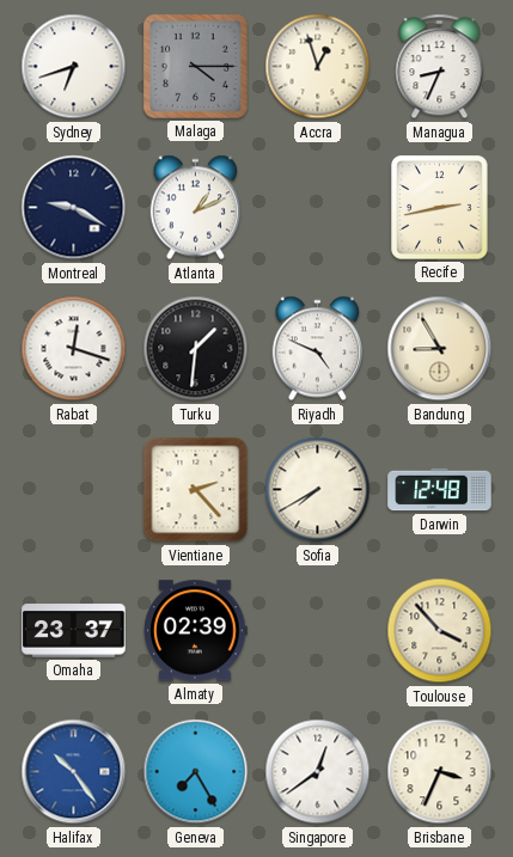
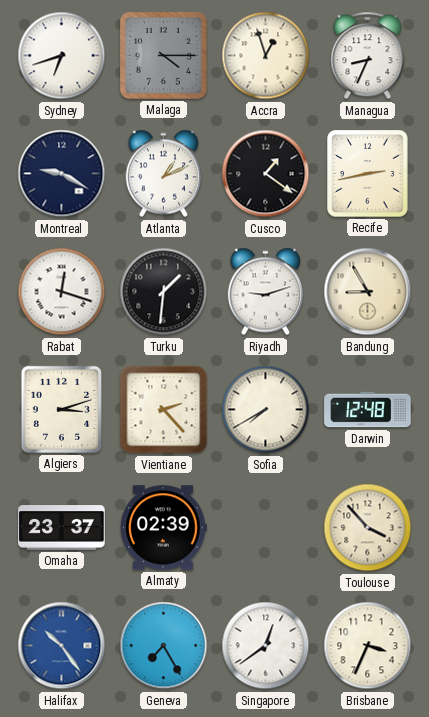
Cusco: none -> 1:21
Riyadh: 4:49 -> 9:12
Algiers: none -> 3:12
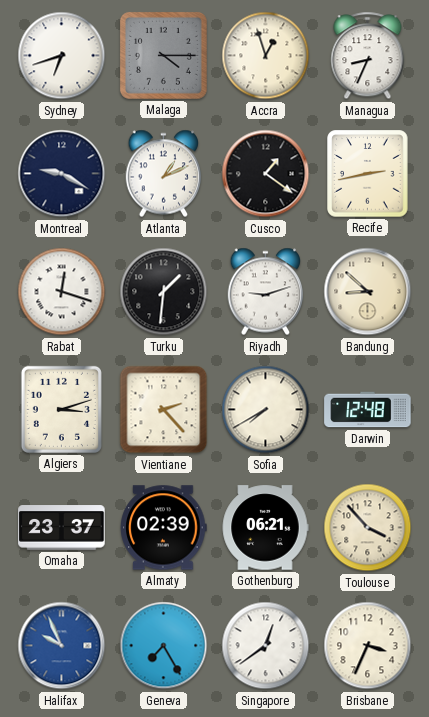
Bandung: 8:55 -> 8:52
Gothenburg: none -> 06:21
Halifax: 10:24 -> 9:56
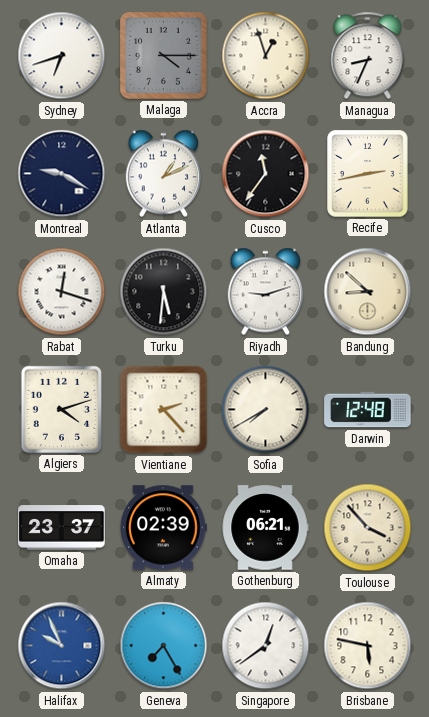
Cusco: 1:21 -> 11:36
Turku: 1:31 -> 5:31
Algiers: 3:12 -> 4:12
Brisbane: 3:34 -> 5:47
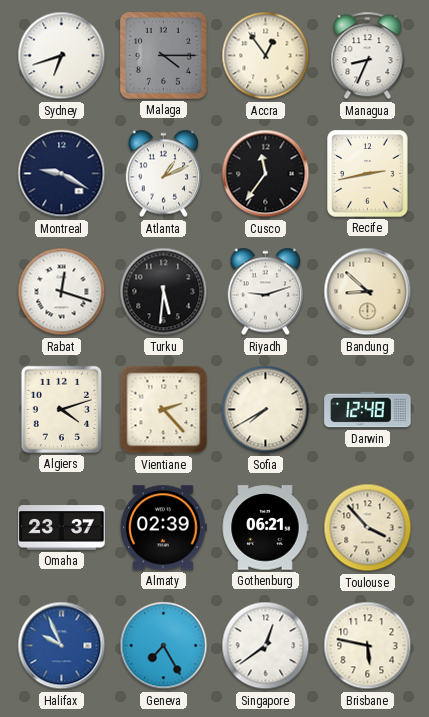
Accra: 12:57 -> 12:54
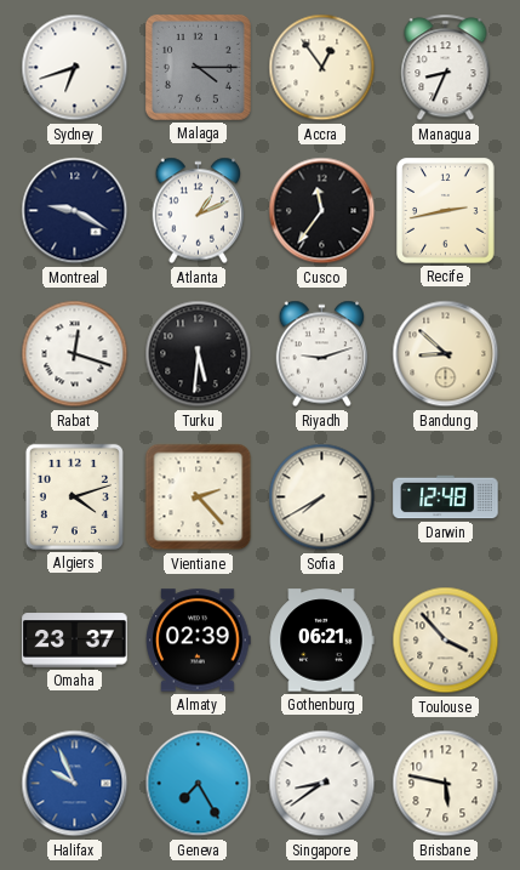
Singapore: 12:39 -> 8:39
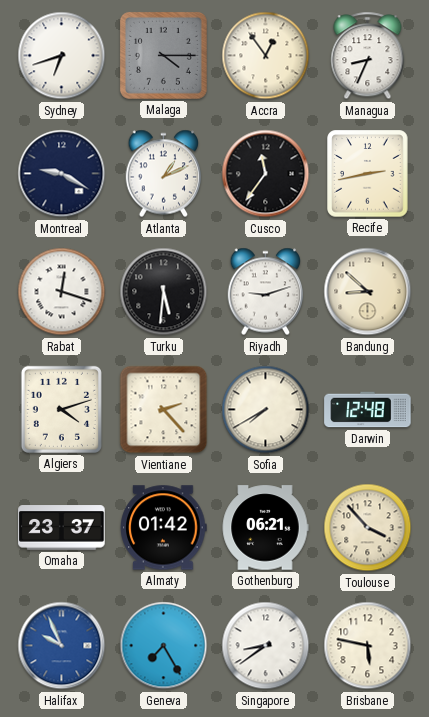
Almaty: 02:39 -> 01:42
